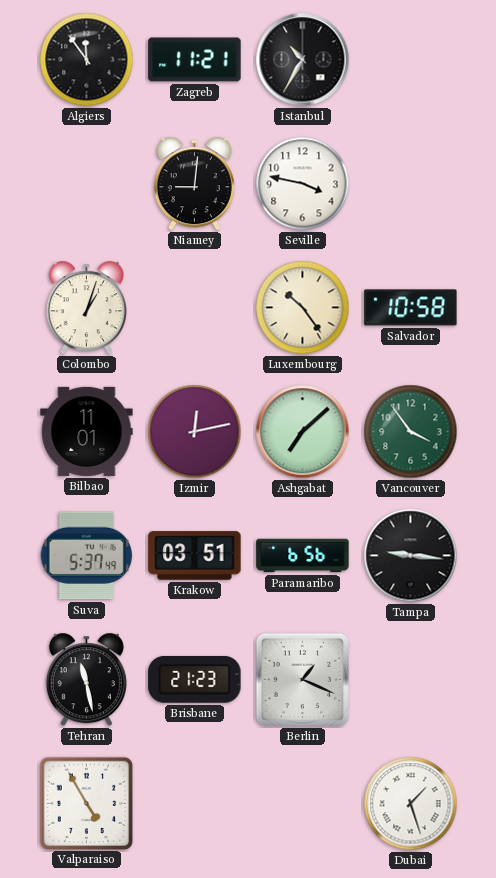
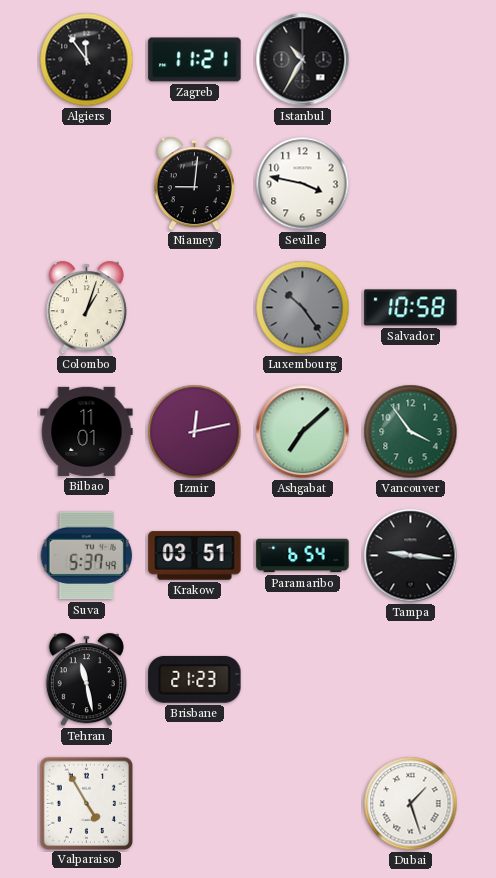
Luxembourg dial: cream -> grey
Paramaribo: 6:56 -> 6:54
Berlin: 1:19 -> none
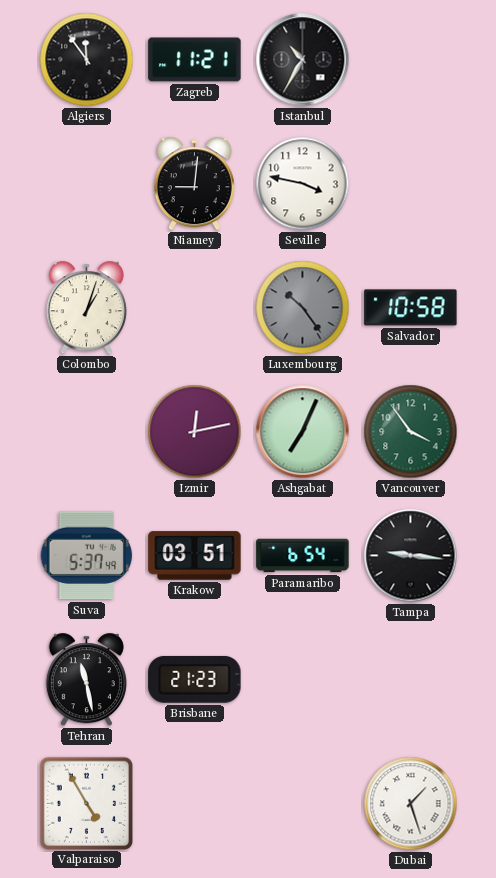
Bilbao: 11:01 -> none
Ashgabat: 7:08 -> 7:04
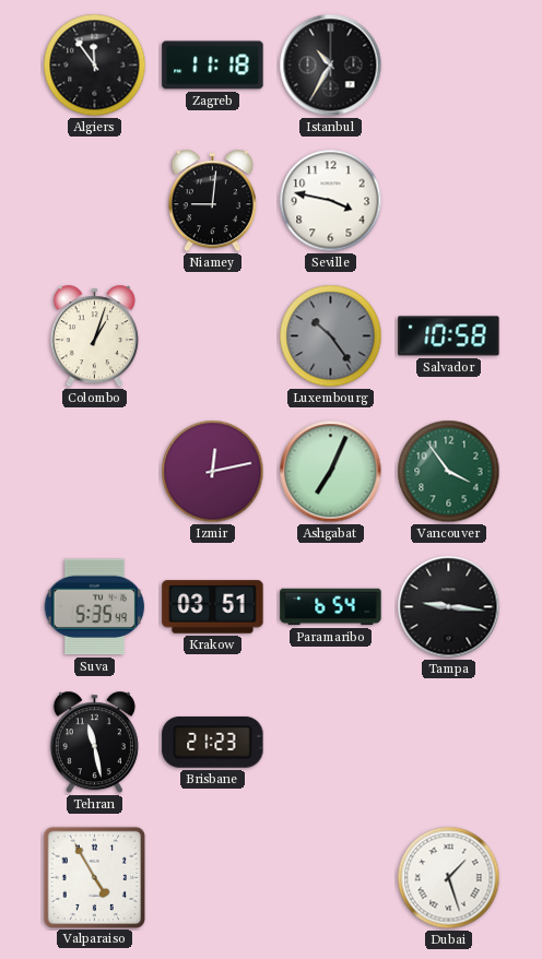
Zagreb: 11:21 -> 11:18
Suva: 5:37 -> 5:35
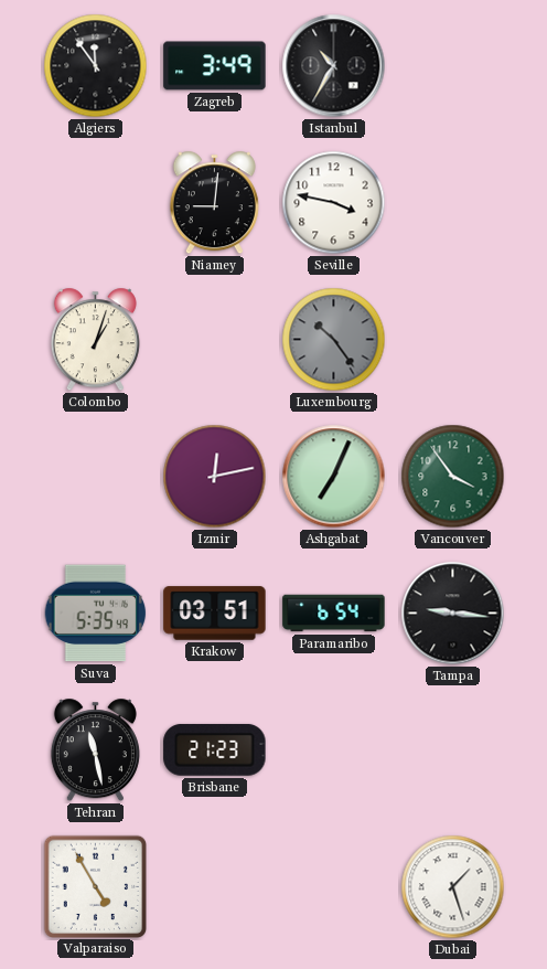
Zagreb: 11:18 -> 3:49
Salvador: 10:58 -> none
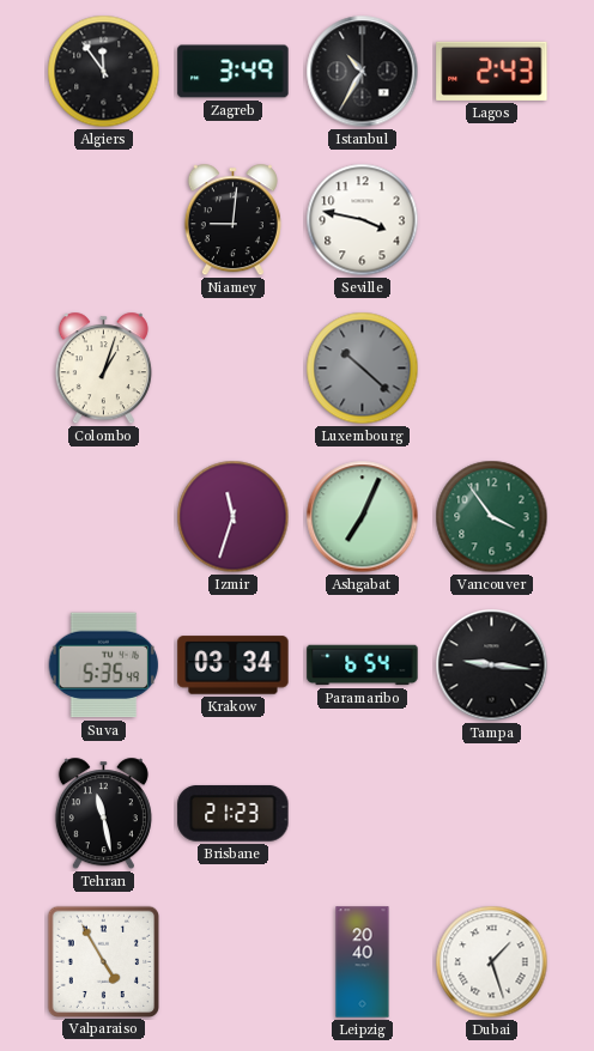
Lagos: none -> 2:43
Luxembourg: 10:24 -> 10:22
Izmir: 12:13 -> 11:33
Krakow: 03:51 -> 03:34
Leipzig: none -> 20:40
